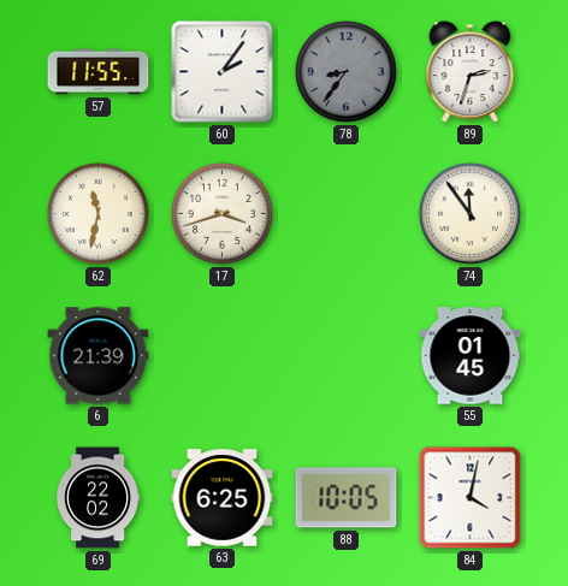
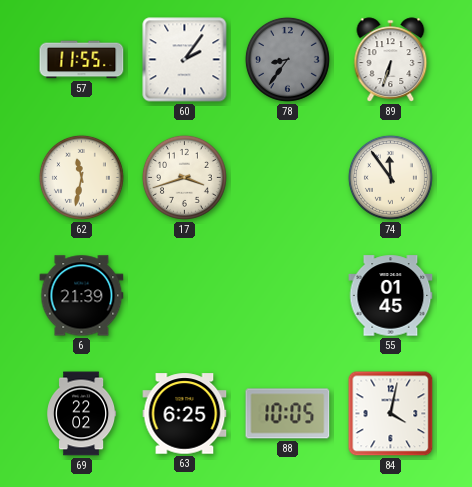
89: 2:33 -> 6:33
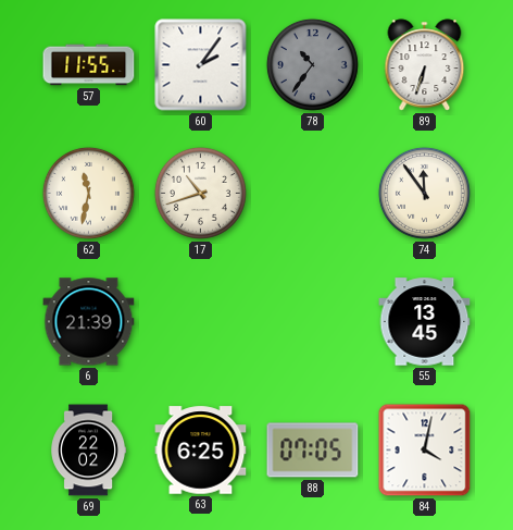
78: 8:36 -> 10:36
17: 3:42 -> 10:42
55: 01:45 -> 13:45
88: 10:05 -> 07:05
